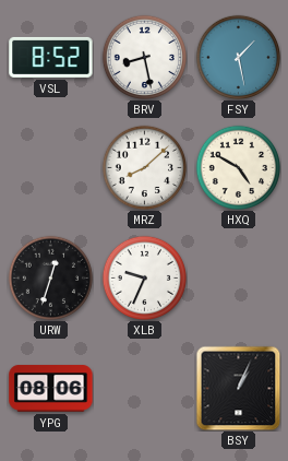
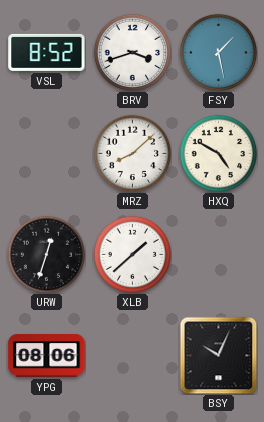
BRV: 8:28 -> 3:42
XLB: 9:34 -> 1:38
BSY: 1:04 -> 10:04
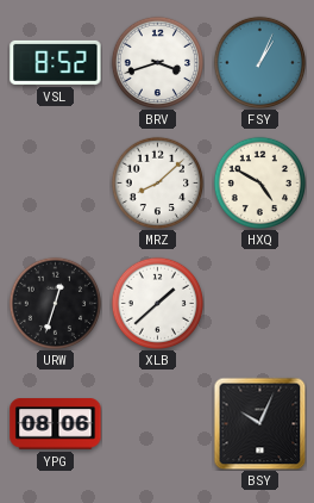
FSY: 1:28 -> 1:04
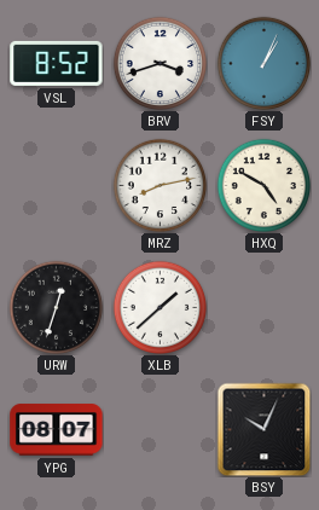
MRZ: 8:08 -> 8:13
YPG: 08:06 -> 08:07
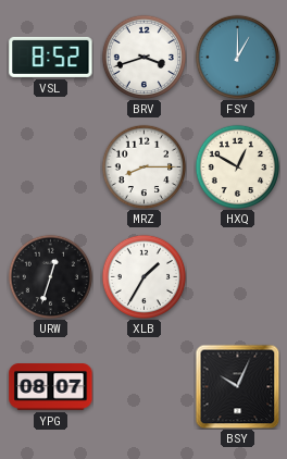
FSY: 1:04 -> 1:00
MRZ: 8:13 -> 8:15
HXQ: 4:50 -> 12:50
XLB: 1:38 -> 1:35
